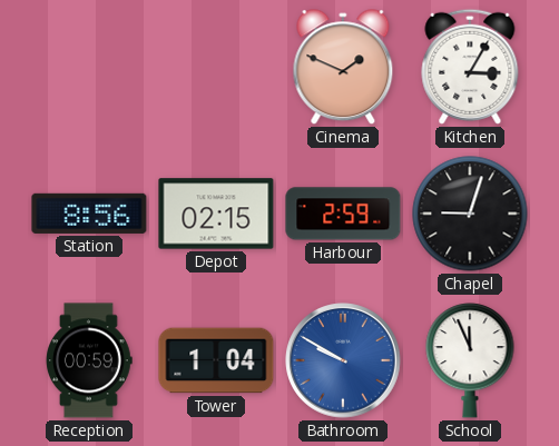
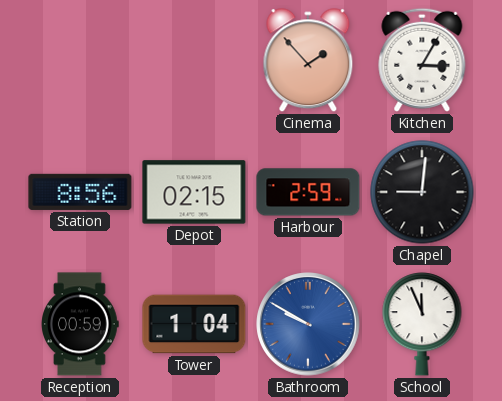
Cinema: 1:49 -> 1:53
Chapel: 9:03 -> 9:01
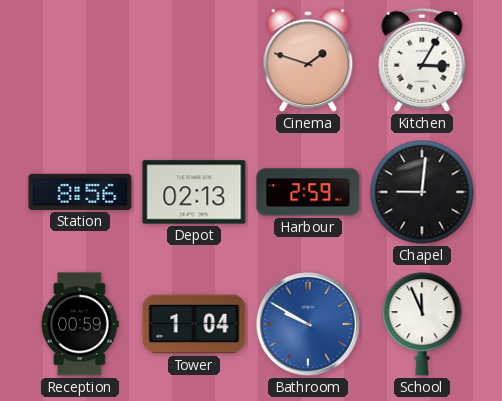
Cinema: 1:53 -> 1:48
Depot: 02:15 -> 02:13
